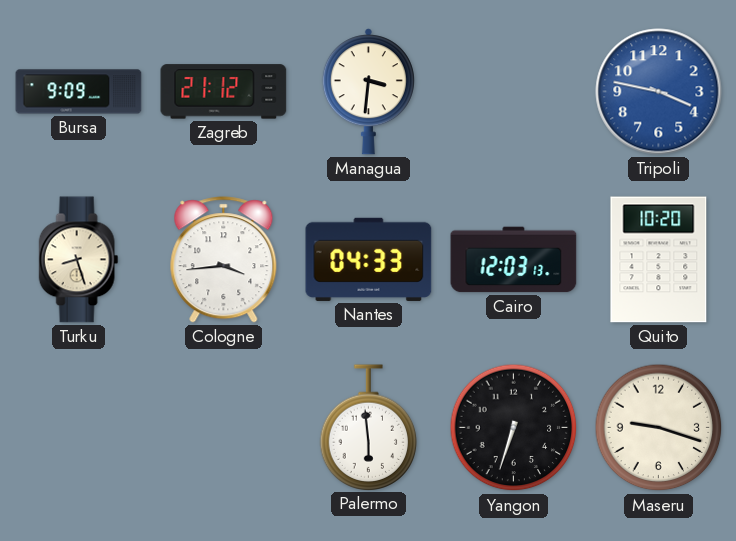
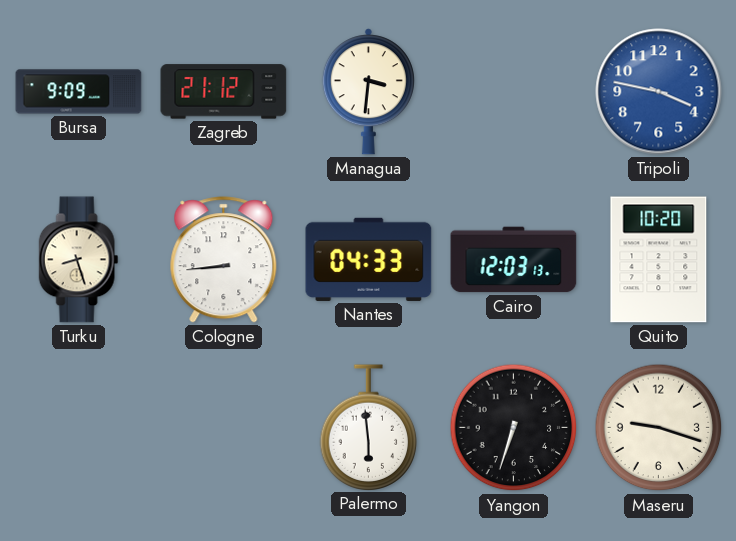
Cologne: 3:44 -> 8:44
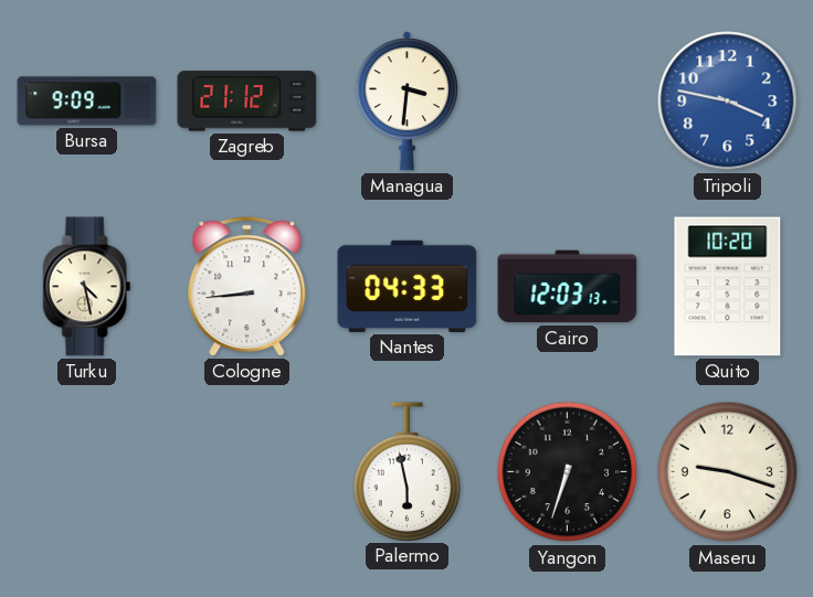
Turku: 8:27 -> 4:28
Palermo: 5:59 -> 5:58
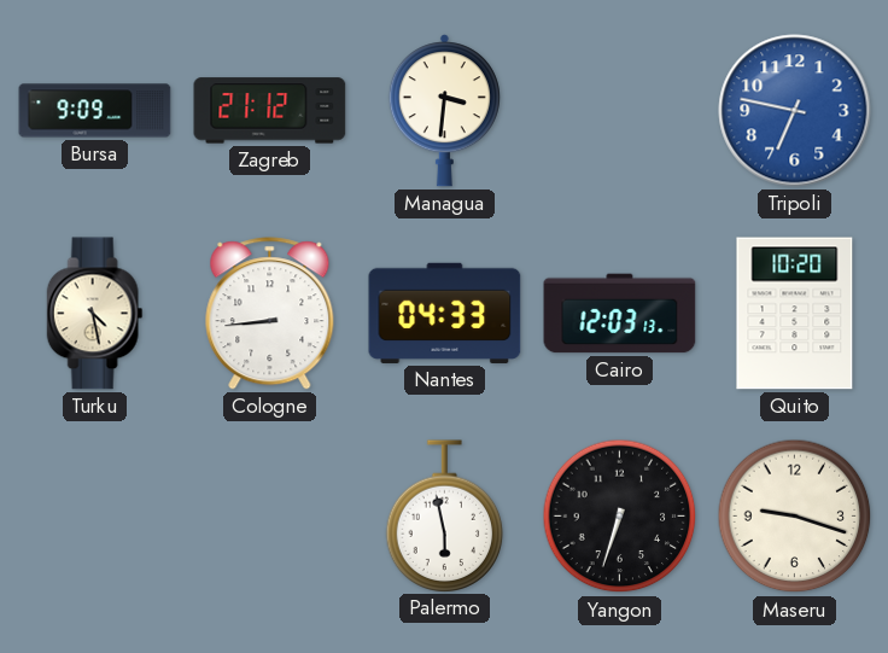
Tripoli: 3:47 -> 6:47
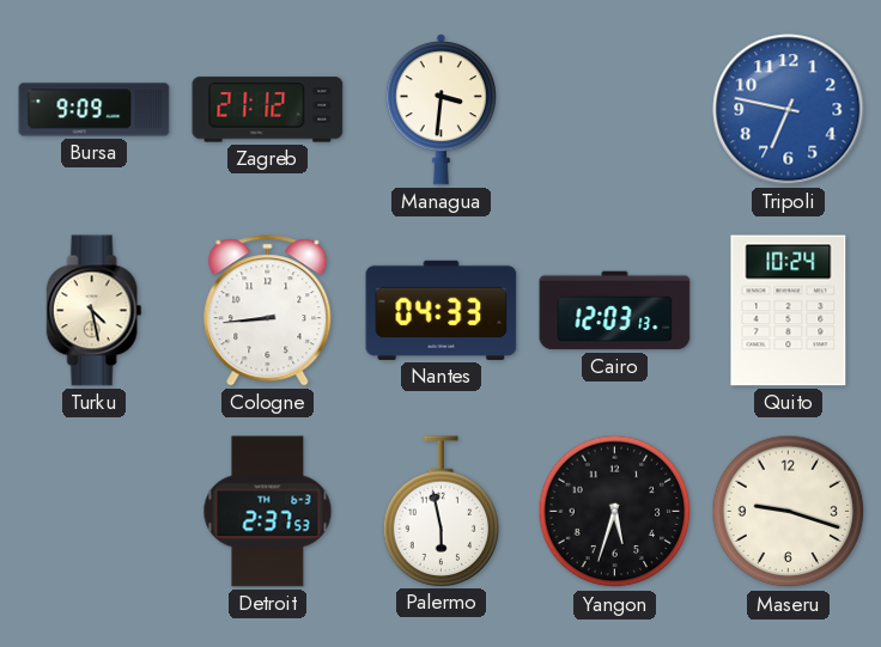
Quito: 10:20 -> 10:24
Detroit: none -> 2:37
Yangon: 6:33 -> 5:33
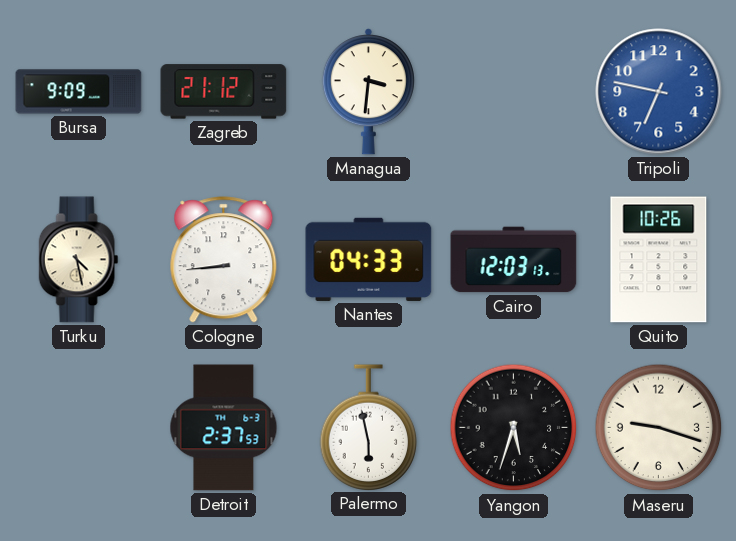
Quito: 10:24 -> 10:26
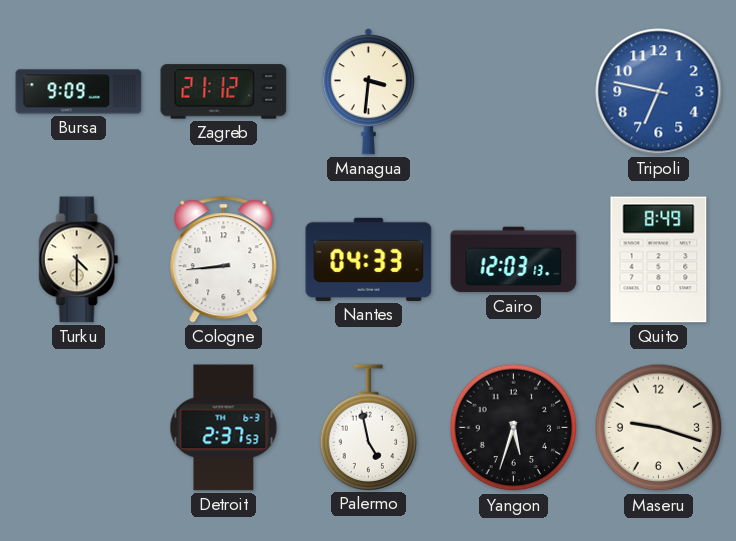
Turku: 4:28 -> 4:30
Quito: 10:26 -> 8:49
Palermo: 5:58 -> 4:58
